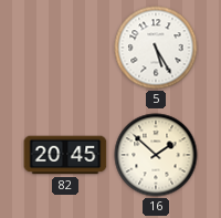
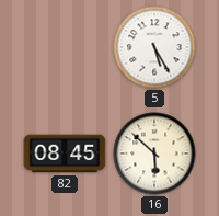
82: 20:45 -> 08:45
16: 1:52 -> 5:52
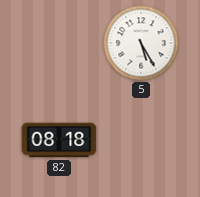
82: 08:45 -> 08:18
16: 5:52 -> none
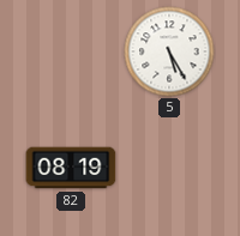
82: 08:18 -> 08:19
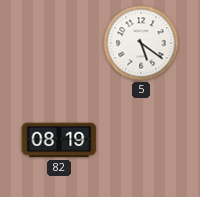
5: 5:25 -> 5:21
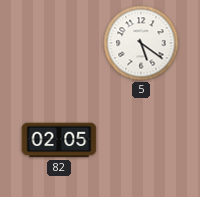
82: 08:19 -> 02:05
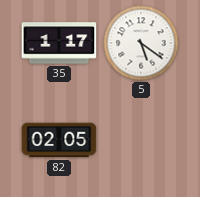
35: none -> 1:17
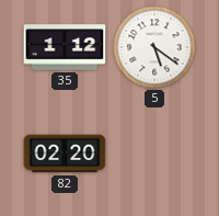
35: 1:17 -> 1:12
82: 02:05 -> 02:20
